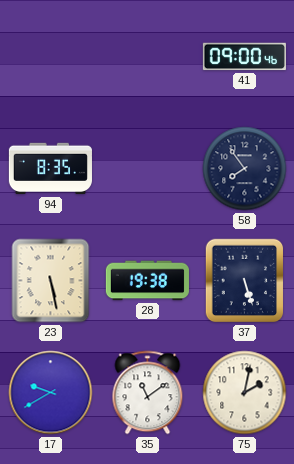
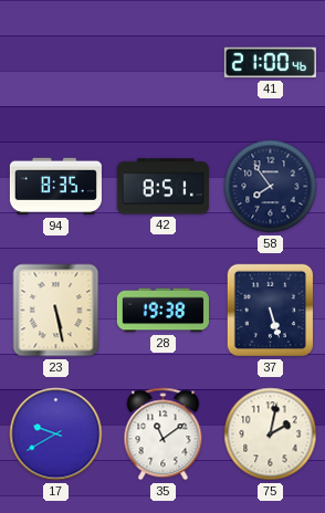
41: 09:00 -> 21:00
42: none -> 8:51
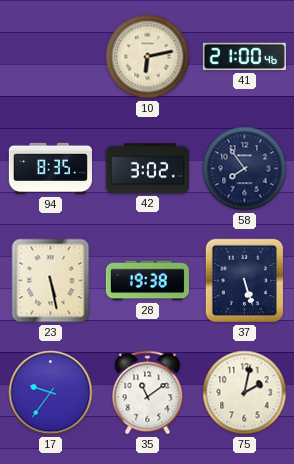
10: none -> 6:13
42: 8:51 -> 3:02
17: 9:40 -> 9:36
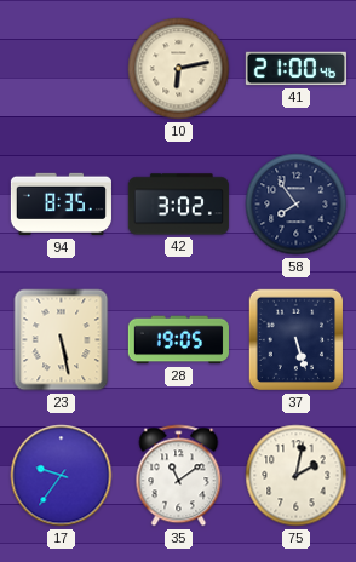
28: 19:38 -> 19:05
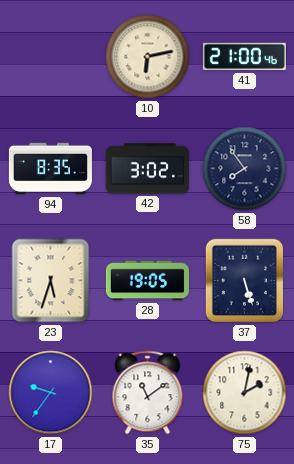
23: 5:28 -> 5:33
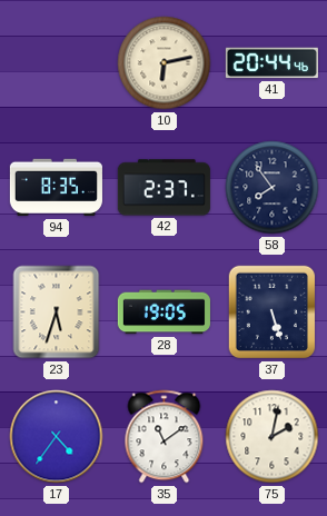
41: 21:00 -> 20:44
42: 3:02 -> 2:37
17: 9:36 -> 4:36
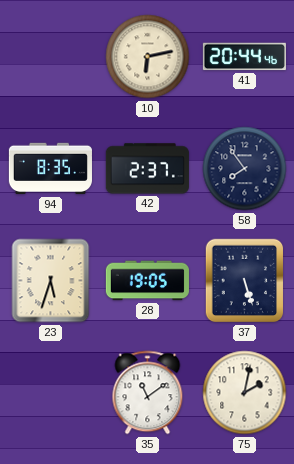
17: 4:36 -> none
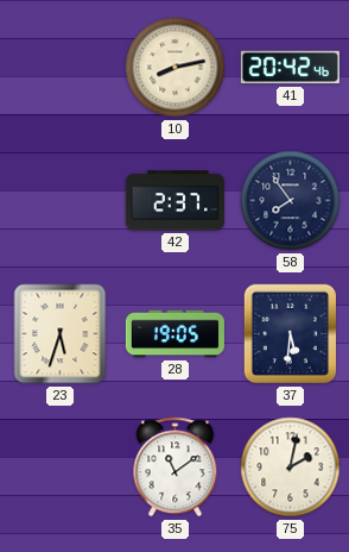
10: 6:13 -> 8:13
41: 20:44 -> 20:42
94: 8:35 -> none
37: 5:27 -> 5:31
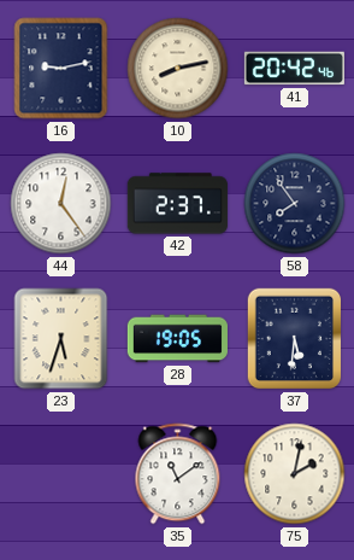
16: none -> 9:13
44: none -> 12:24
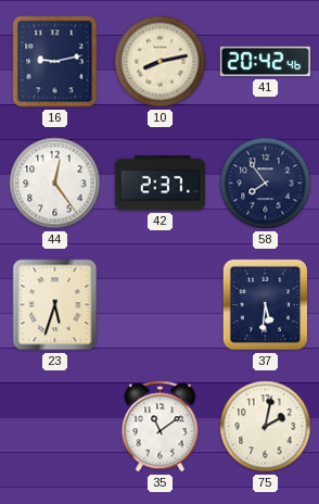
28: 19:05 -> none
